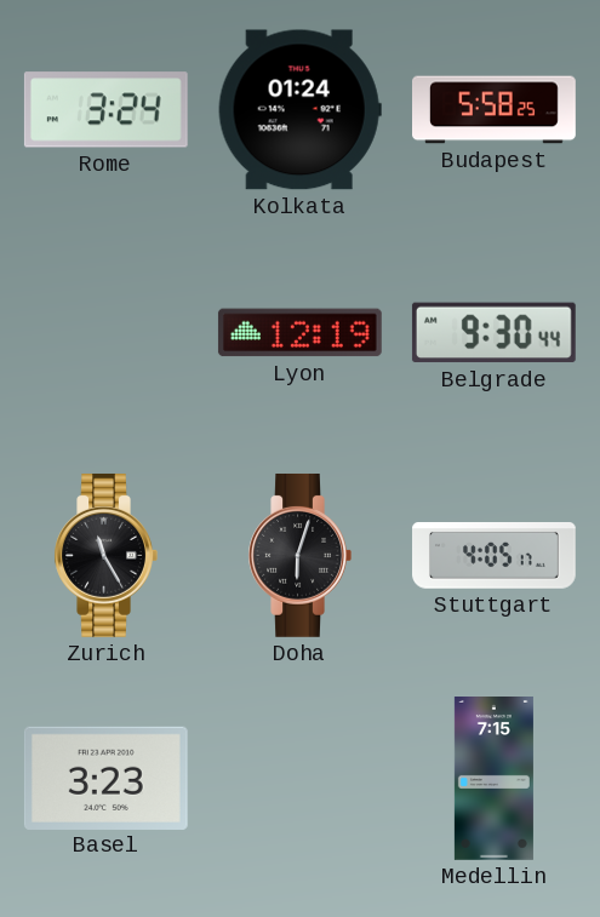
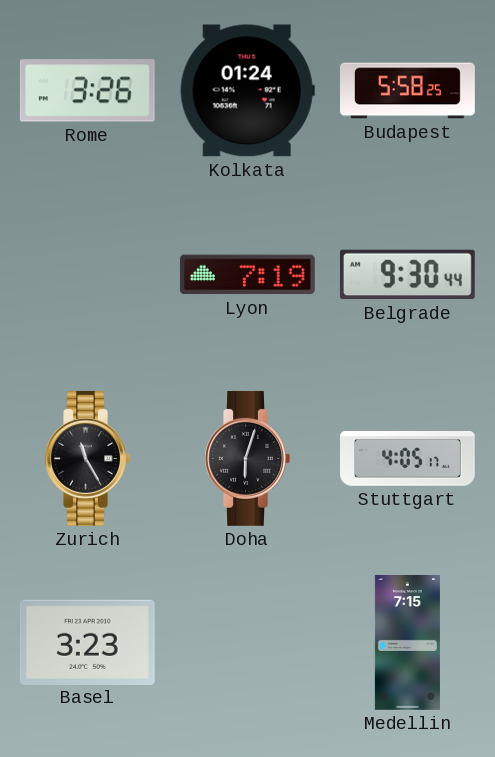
Rome: 3:24 -> 3:26
Lyon: 12:19 -> 7:19
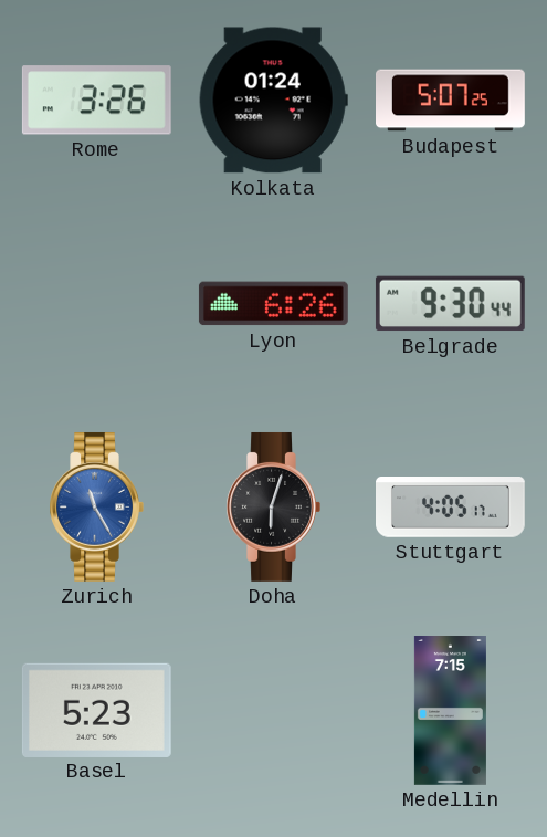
Budapest: 5:58 -> 5:07
Lyon: 7:19 -> 6:26
Zurich dial: black -> blue
Basel: 3:23 -> 5:23
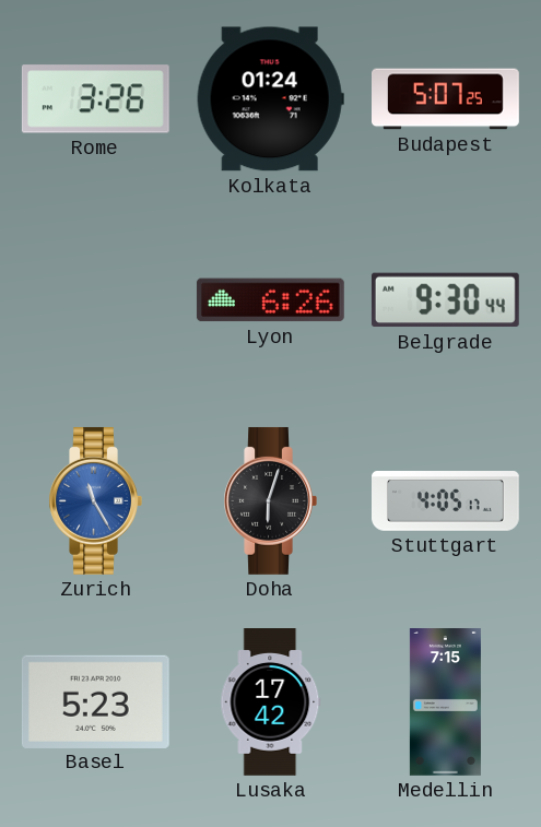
Lusaka: none -> 17:42
